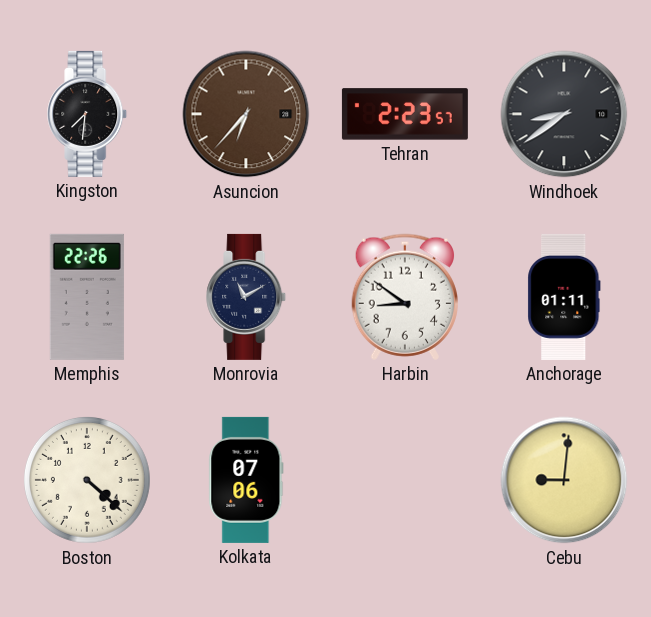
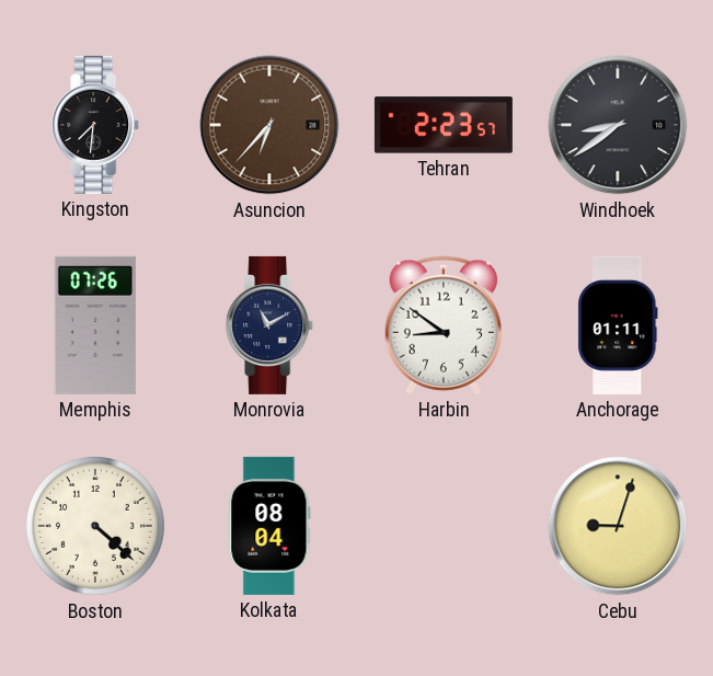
Memphis: 22:26 -> 07:26
Kolkata: 07:06 -> 08:04
Cebu: 9:01 -> 9:03
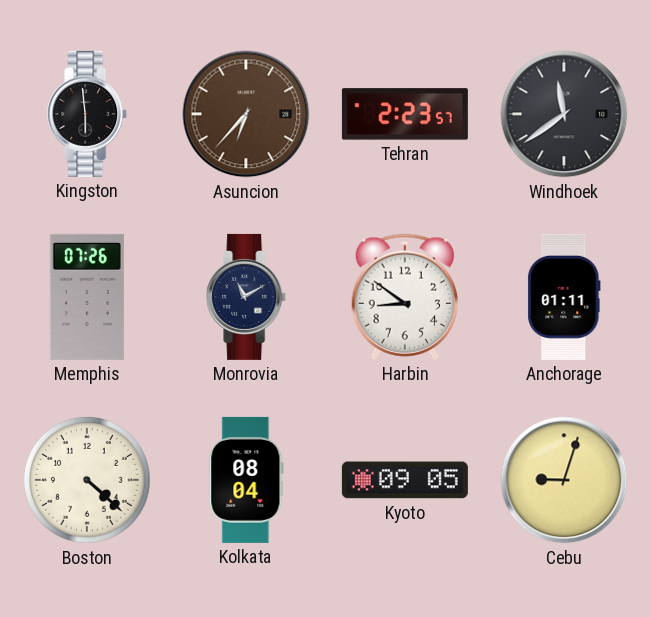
Kingston: 7:31 -> 5:59
Windhoek: 8:39 -> 11:39
Kyoto: none -> 09:05
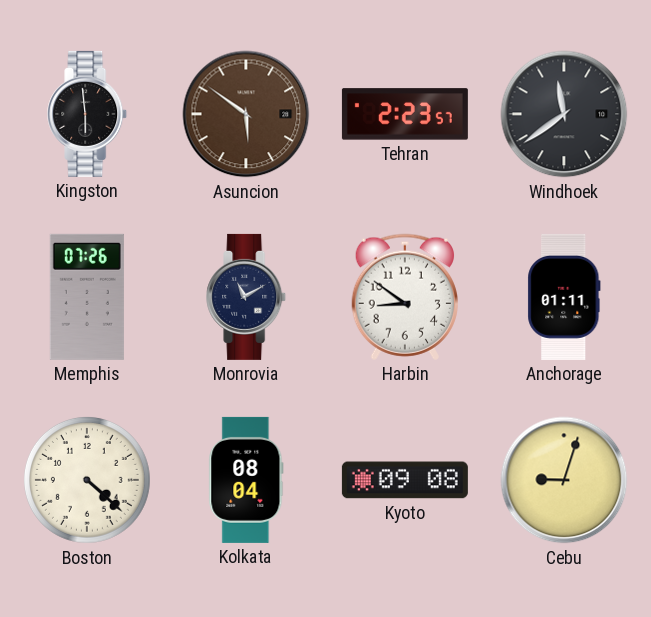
Asuncion: 6:37 -> 5:51
Kyoto: 09:05 -> 09:08
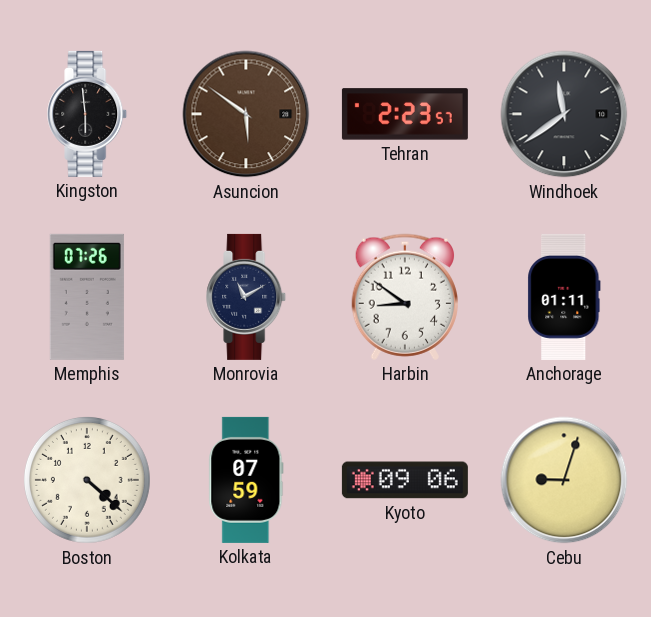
Kolkata: 08:04 -> 07:59
Kyoto: 09:08 -> 09:06
